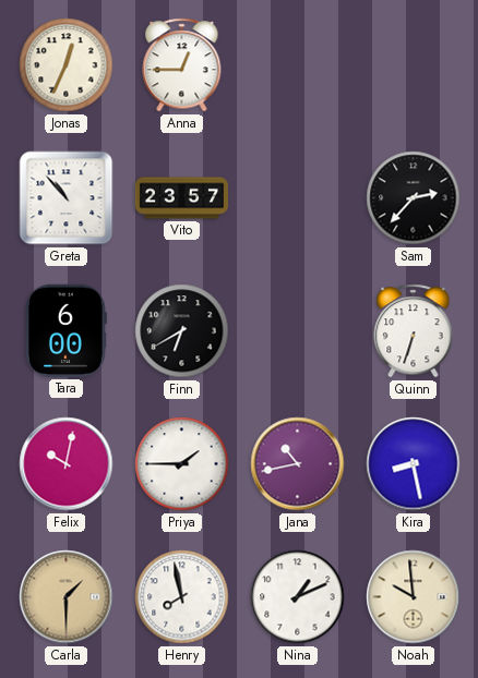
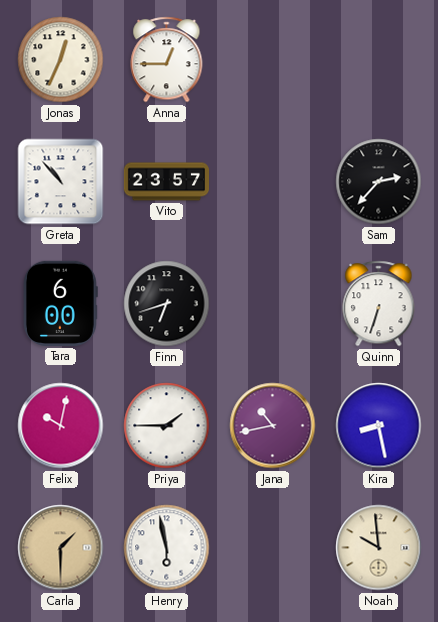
Finn: 6:40 -> 6:42
Henry: 7:58 -> 5:58
Nina: 1:11 -> none
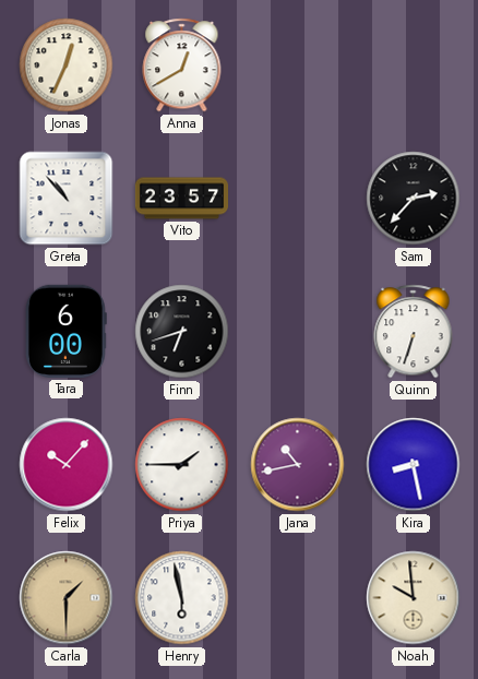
Anna: 12:45 -> 12:40
Felix: 10:02 -> 10:07
